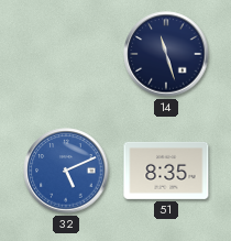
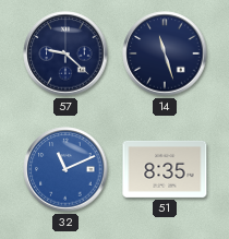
57: none -> 9:22
32: 5:11 -> 11:11
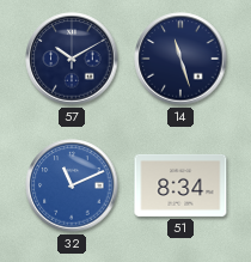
57: 9:22 -> 10:10
51: 8:35 -> 8:34
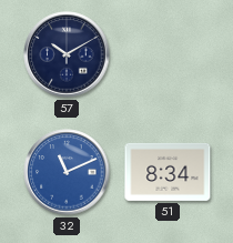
14: 11:27 -> none
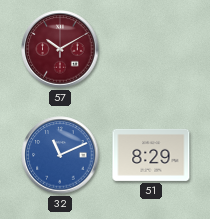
57 dial: navy -> burgundy
51: 8:34 -> 8:29
